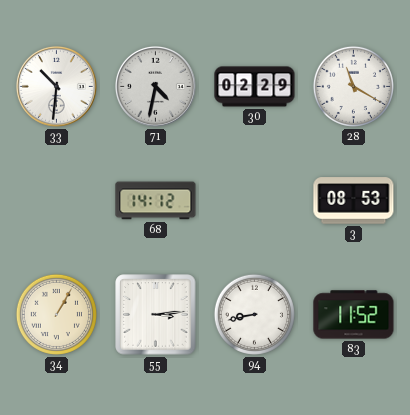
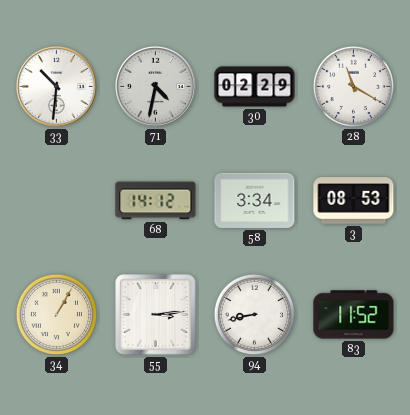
58: none -> 3:34
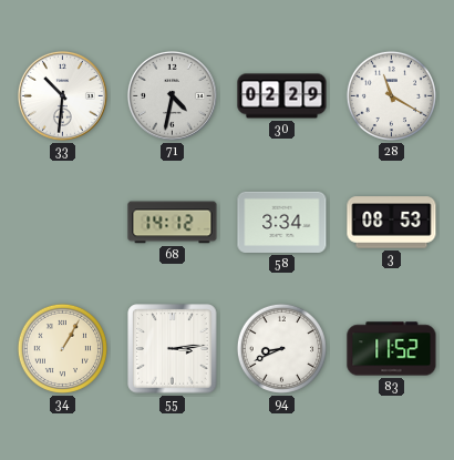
94: 8:43 -> 8:41
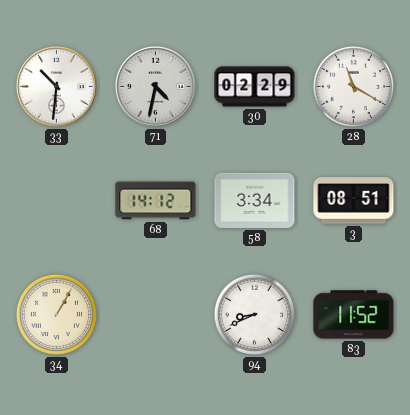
3: 08:53 -> 08:51
55: 3:14 -> none
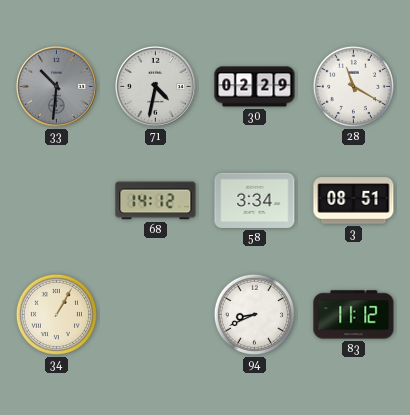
33 dial: white -> grey
83: 11:52 -> 11:12
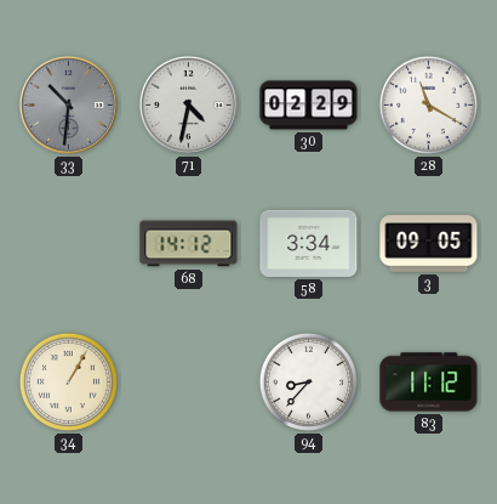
3: 08:51 -> 09:05
94: 8:41 -> 8:37
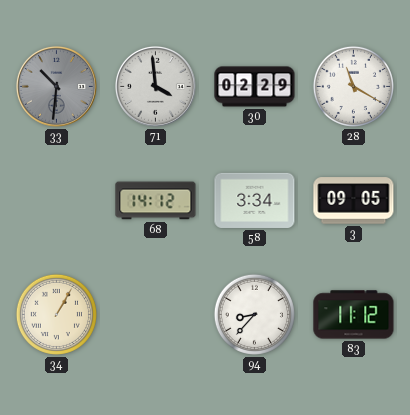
71: 4:32 -> 3:59
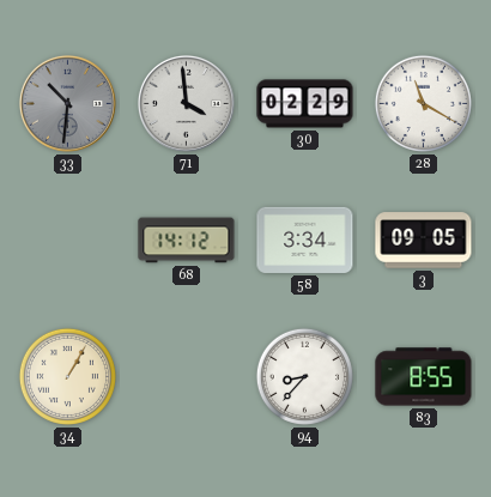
83: 11:12 -> 8:55
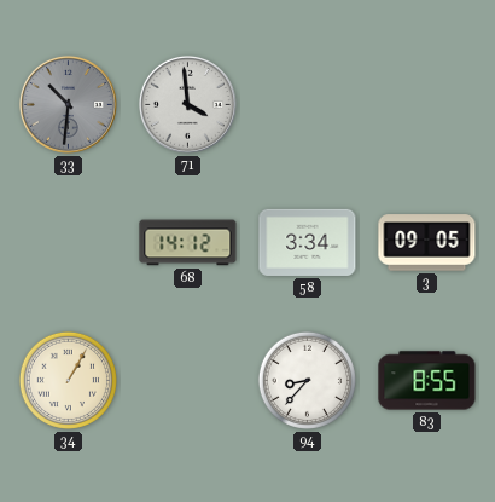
30: 02:29 -> none
28: 11:20 -> none
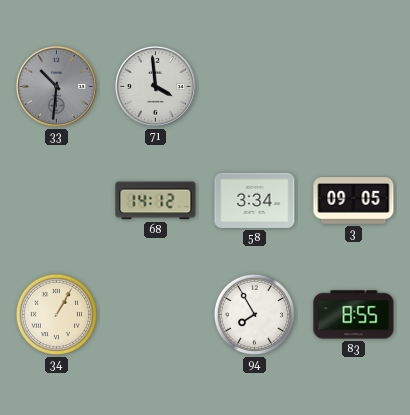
94: 8:37 -> 7:55
